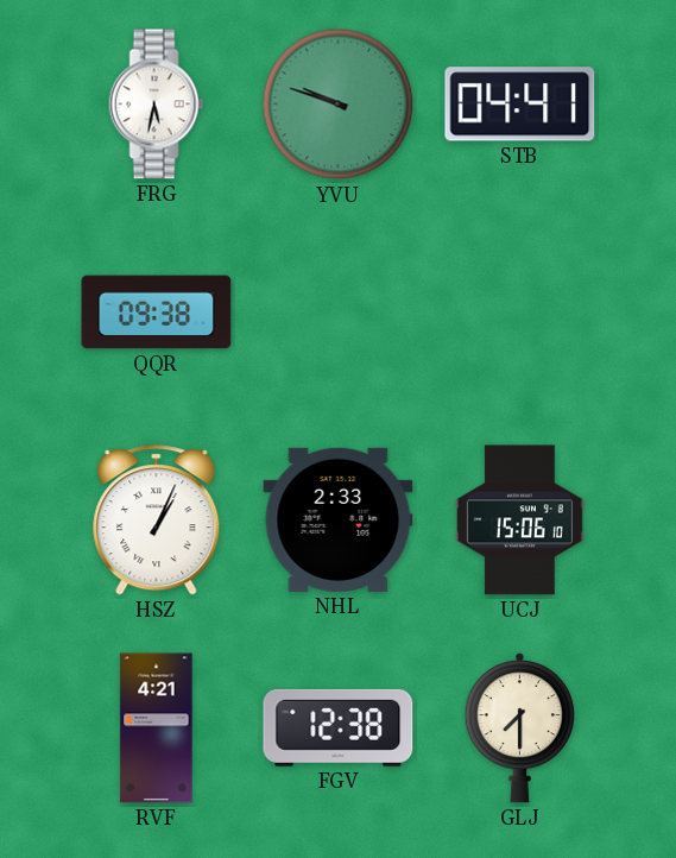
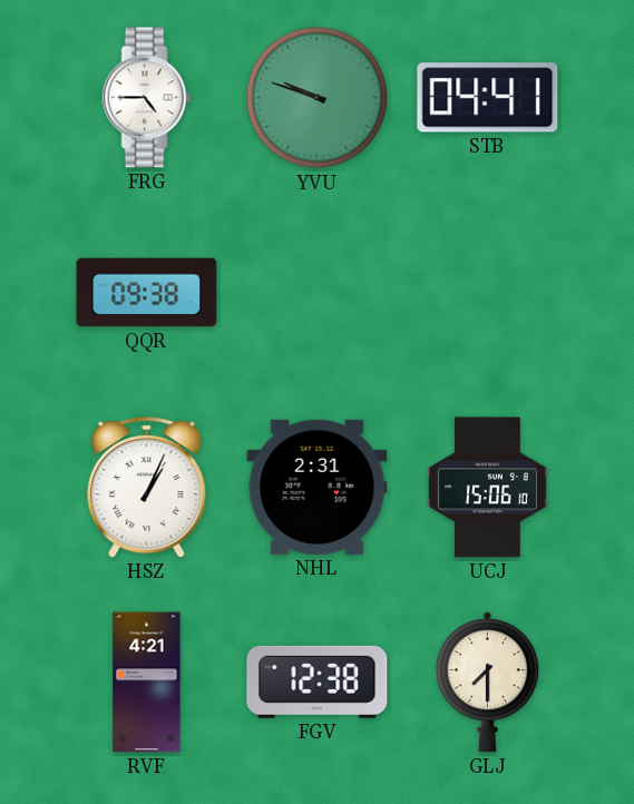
FRG: 5:32 -> 4:45
NHL: 2:33 -> 2:31
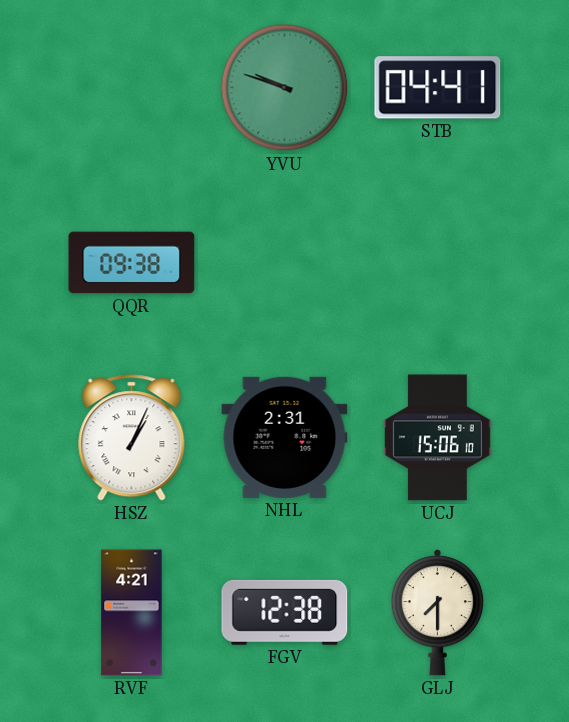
FRG: 4:45 -> none
